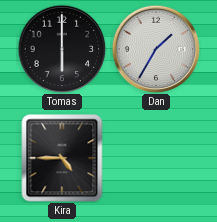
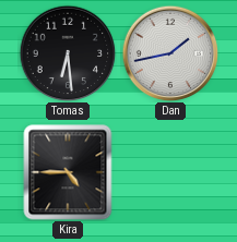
Tomas: 6:00 -> 6:29
Dan: 1:35 -> 1:43
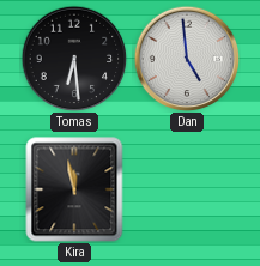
Dan: 1:43 -> 4:59
Kira: 4:45 -> 11:58
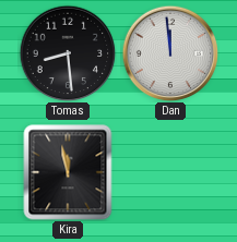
Tomas: 6:29 -> 8:29
Dan: 4:59 -> 11:59
